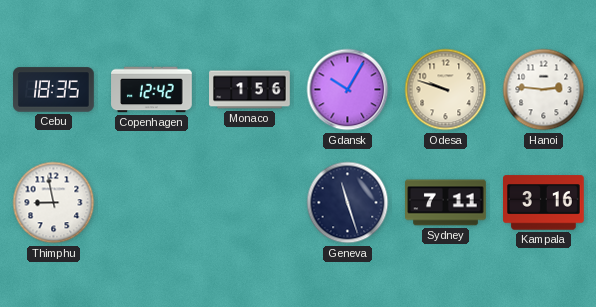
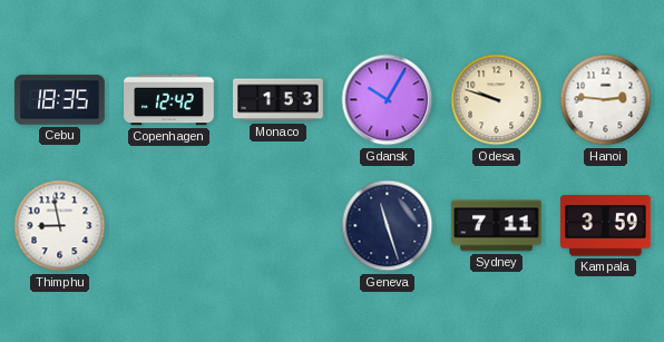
Monaco: 1:56 -> 1:53
Kampala: 3:16 -> 3:59
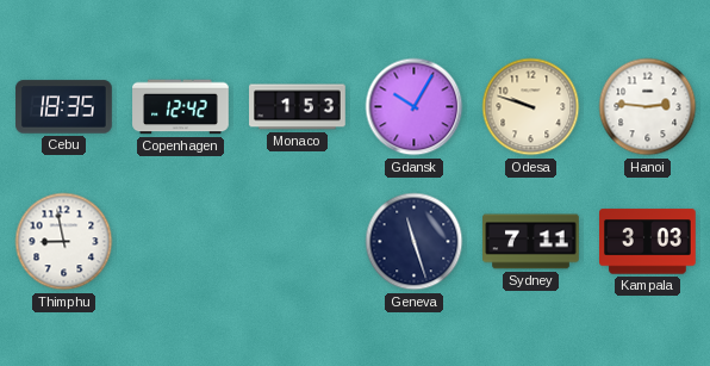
Kampala: 3:59 -> 3:03
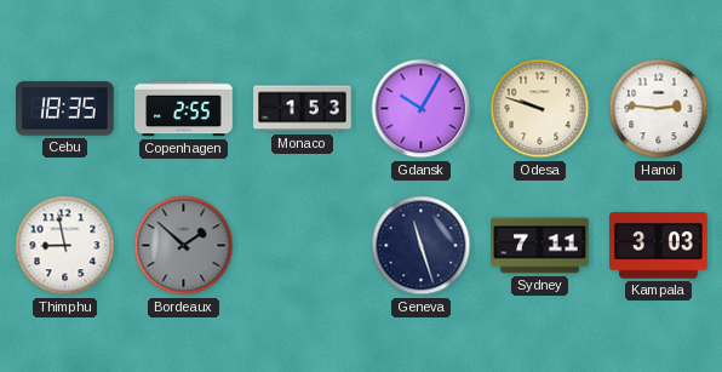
Copenhagen: 12:42 -> 2:55
Bordeaux: none -> 1:52
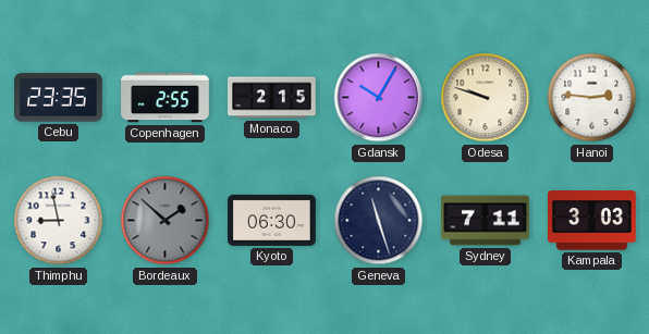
Cebu: 18:35 -> 23:35
Monaco: 1:53 -> 2:15
Kyoto: none -> 06:30
